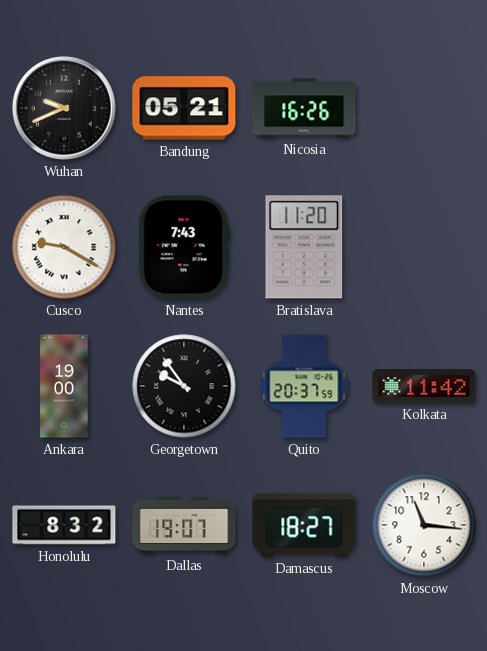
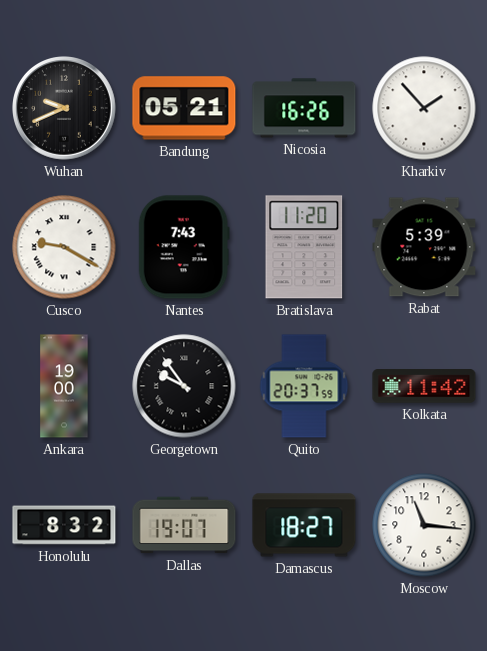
Kharkiv: none -> 1:53
Rabat: none -> 5:39
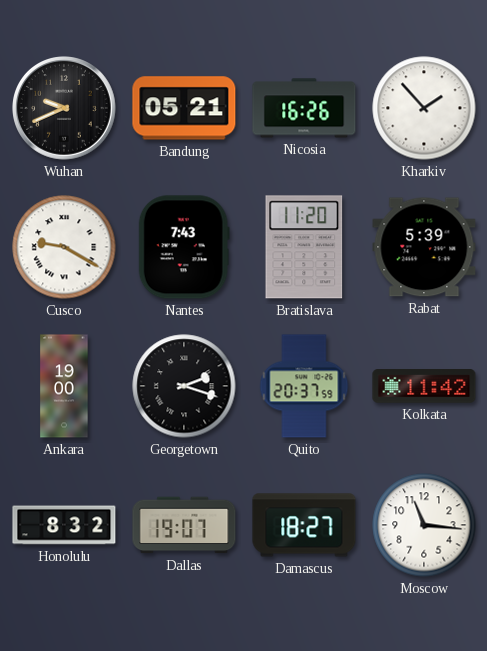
Georgetown: 9:54 -> 2:18
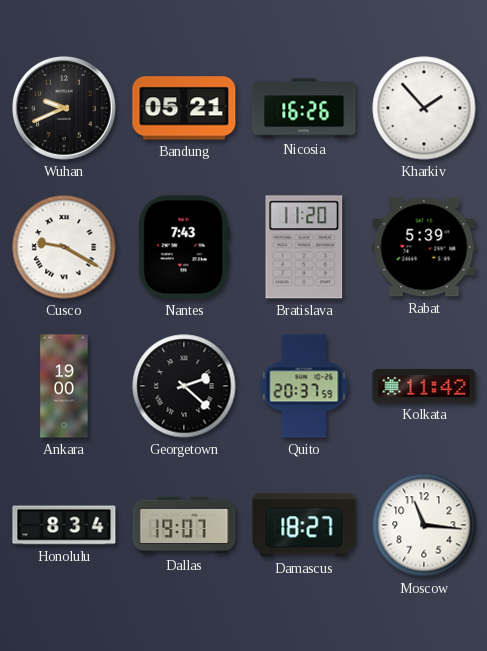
Georgetown: 2:18 -> 2:22
Honolulu: 8:32 -> 8:34
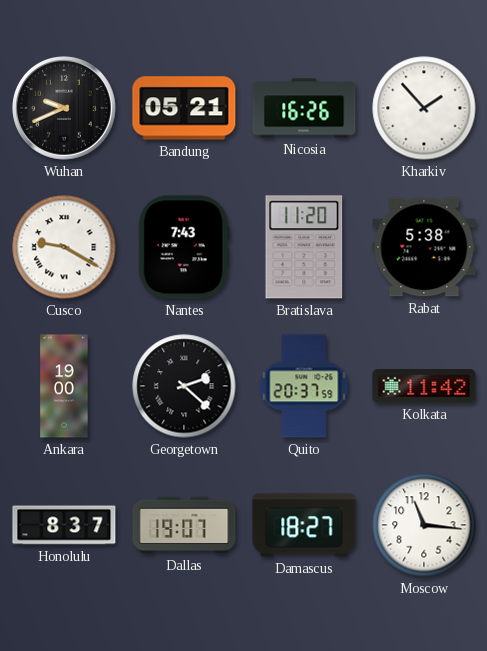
Rabat: 5:39 -> 5:38
Honolulu: 8:34 -> 8:37
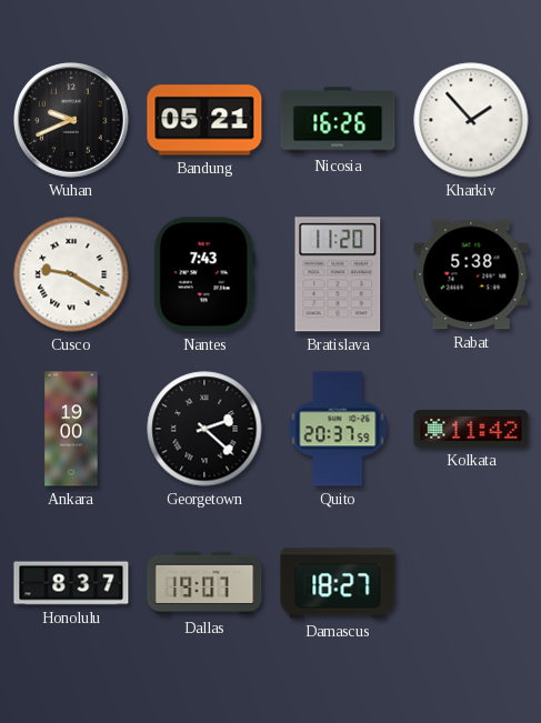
Moscow: 11:16 -> none
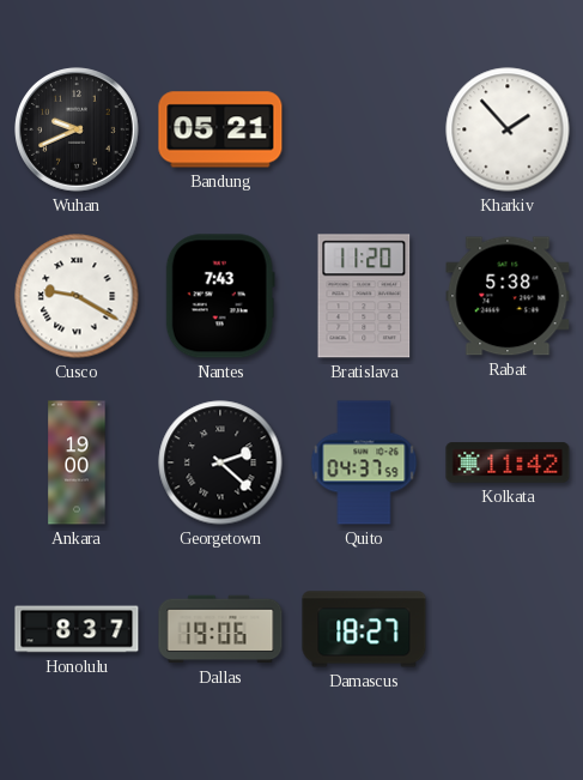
Nicosia: 16:26 -> none
Quito: 20:37 -> 04:37
Dallas: 19:07 -> 19:06
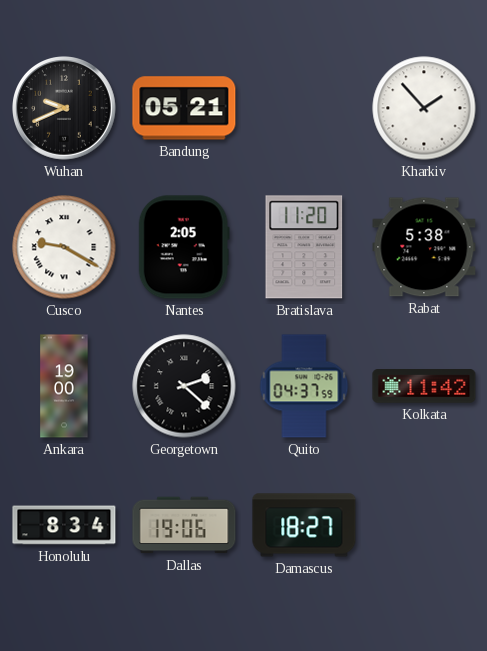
Nantes: 7:43 -> 2:05
Honolulu: 8:37 -> 8:34
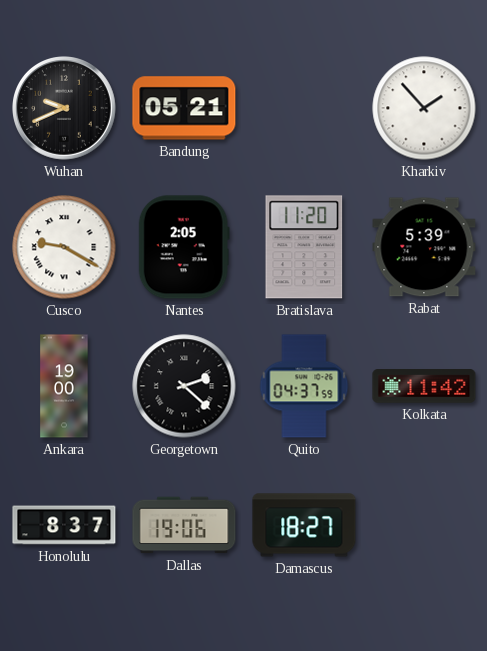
Rabat: 5:38 -> 5:39
Honolulu: 8:34 -> 8:37
